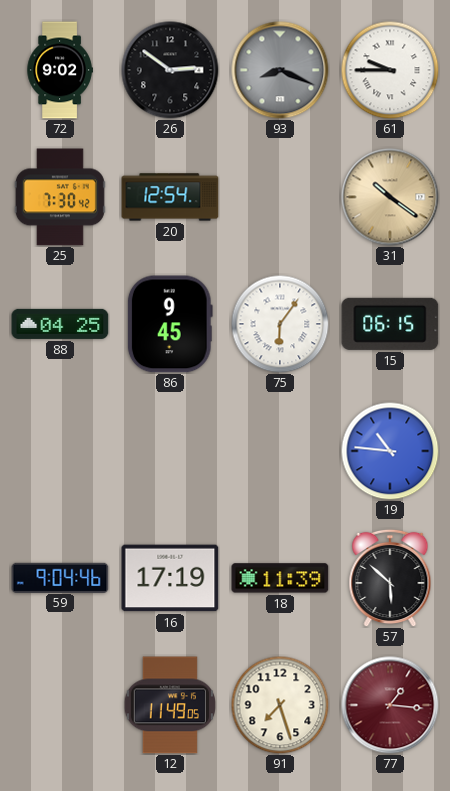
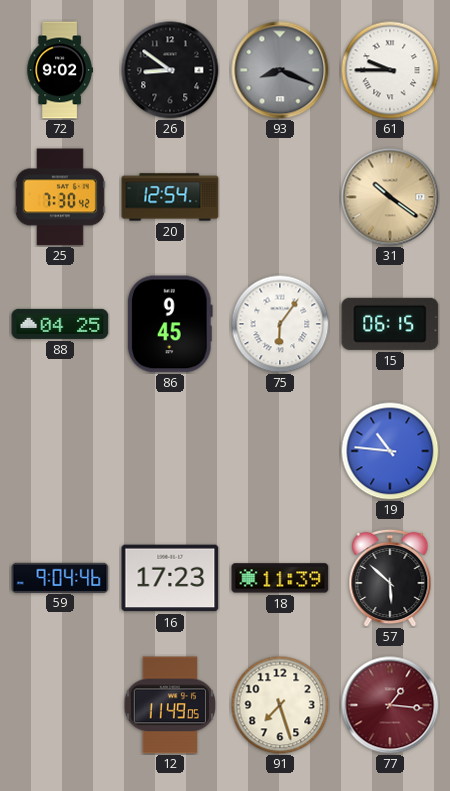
26: 2:51 -> 8:51
16: 17:19 -> 17:23
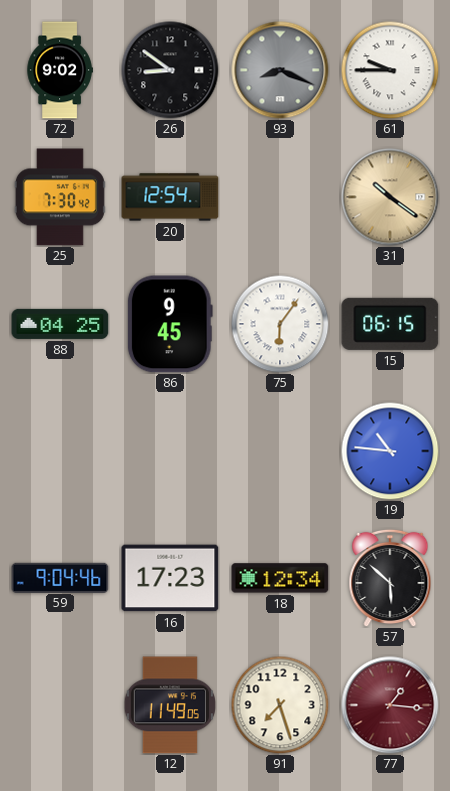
18: 11:39 -> 12:34
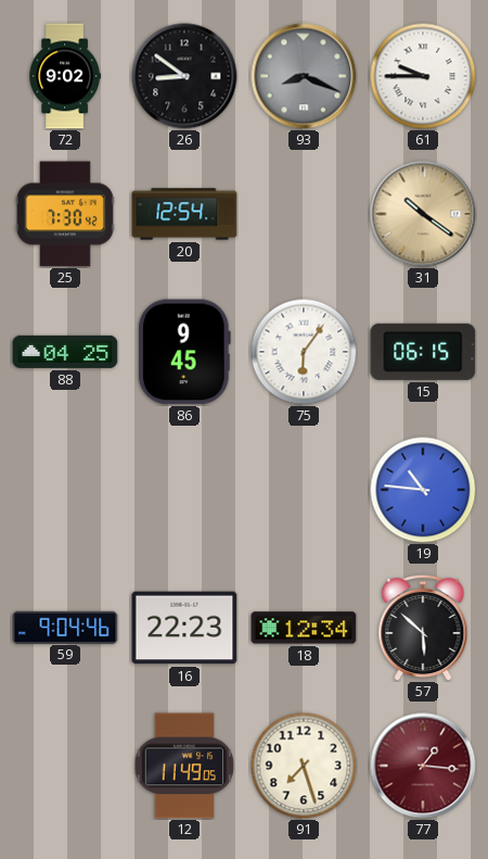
16: 17:23 -> 22:23
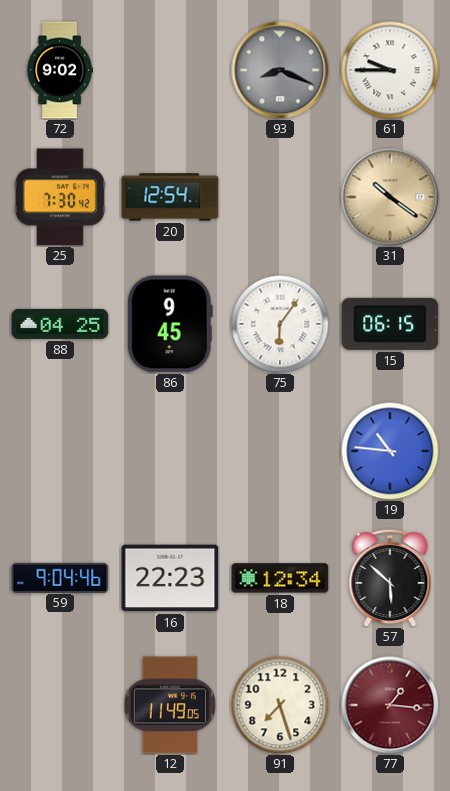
26: 8:51 -> none
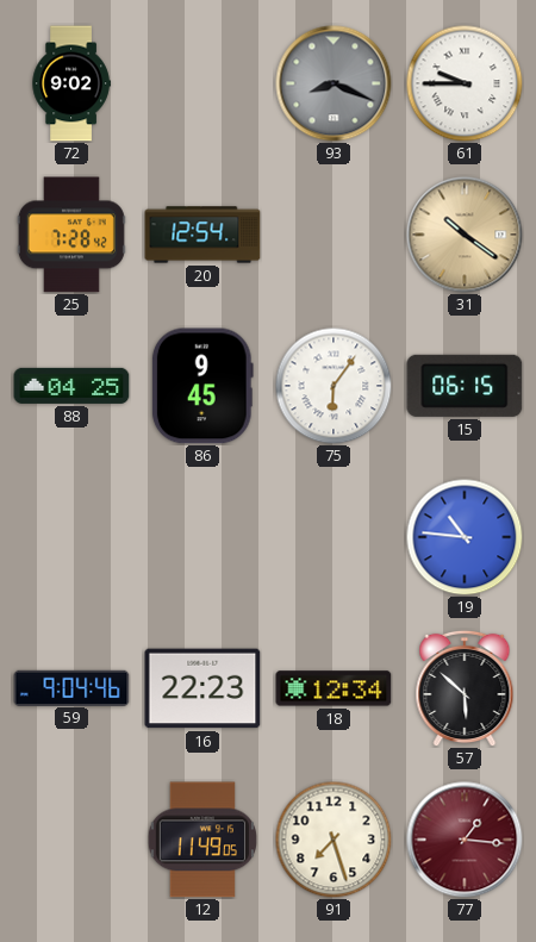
25: 7:30 -> 7:28
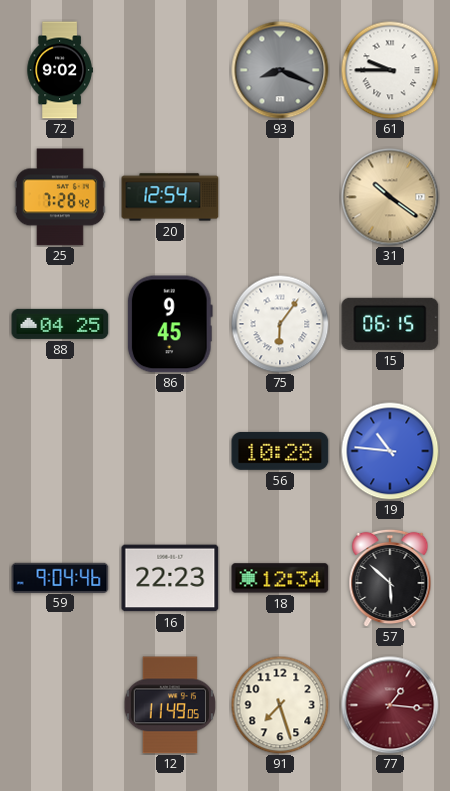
56: none -> 10:28
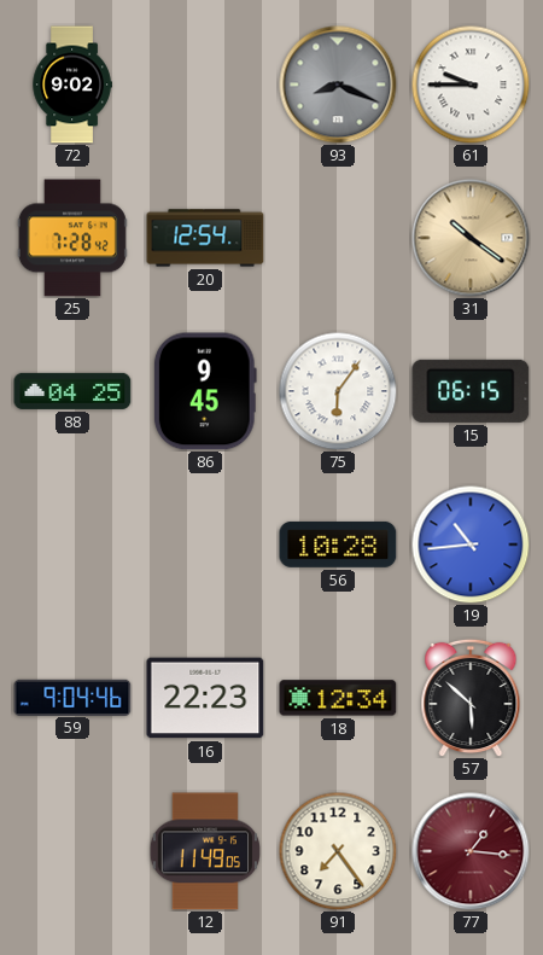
19: 10:46 -> 10:44
91: 7:27 -> 7:24
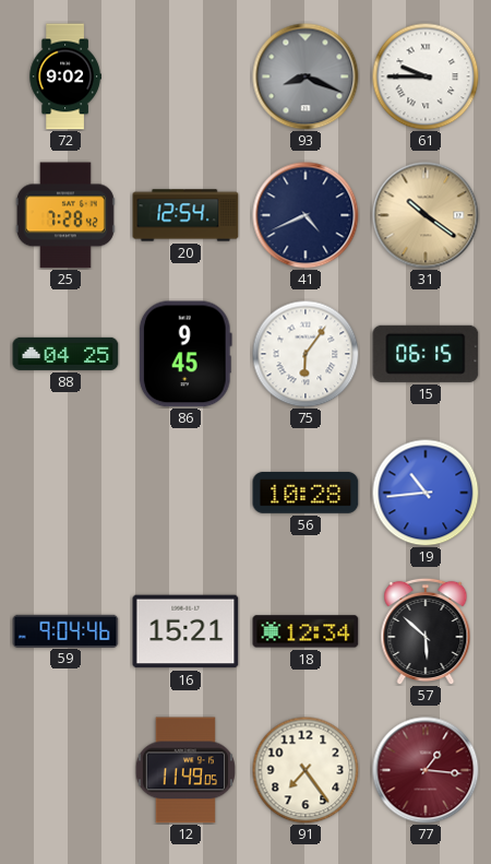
41: none -> 4:41
16: 22:23 -> 15:21
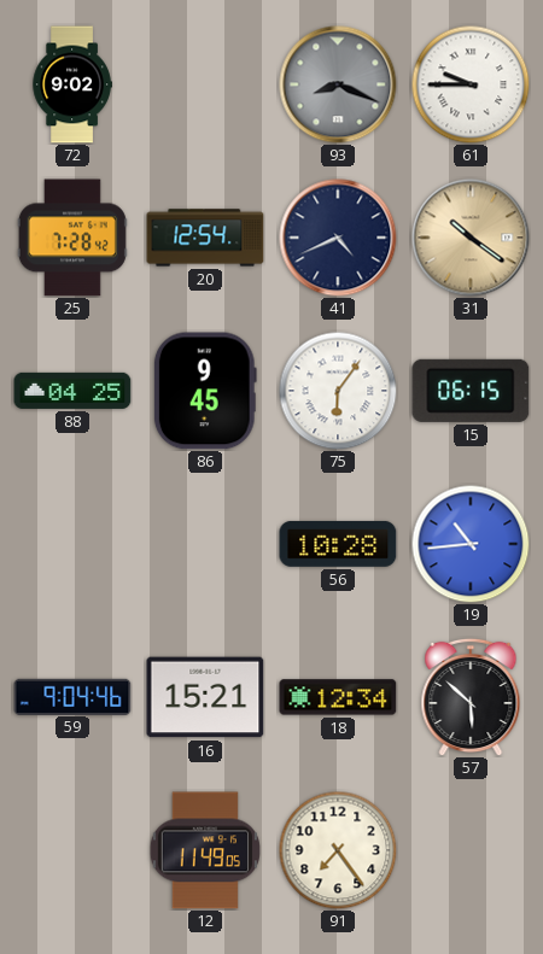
77: 1:16 -> none
